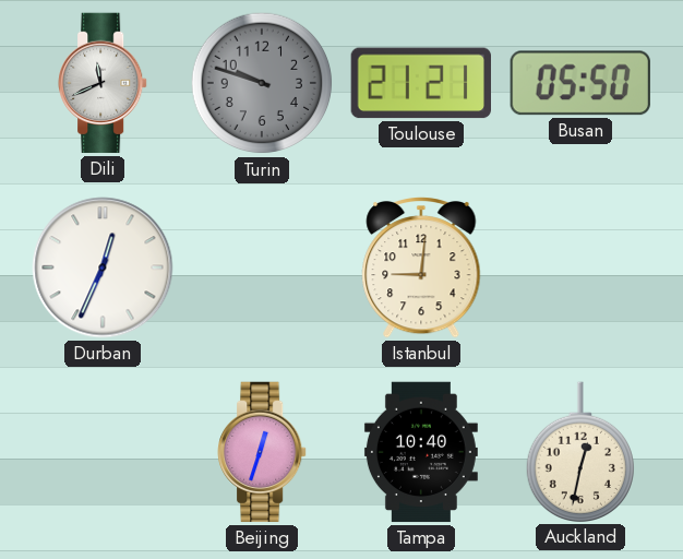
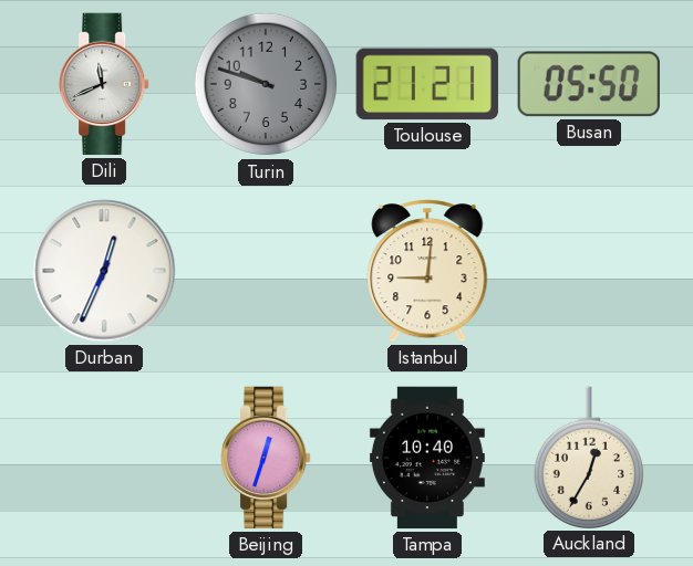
Auckland: 12:32 -> 12:35
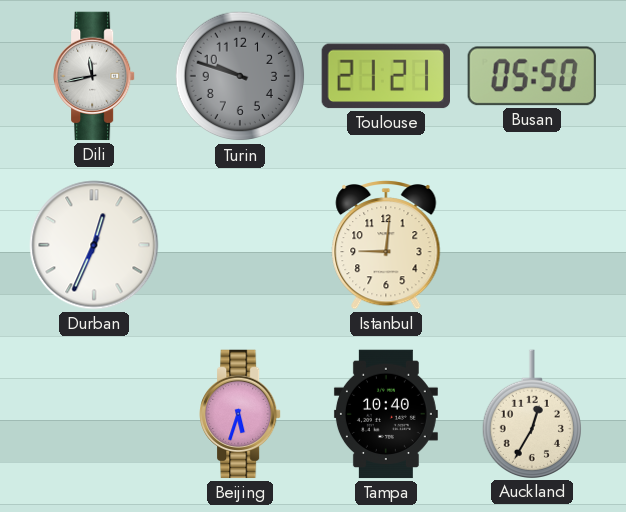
Dili: 11:41 -> 11:43
Beijing: 12:33 -> 5:33
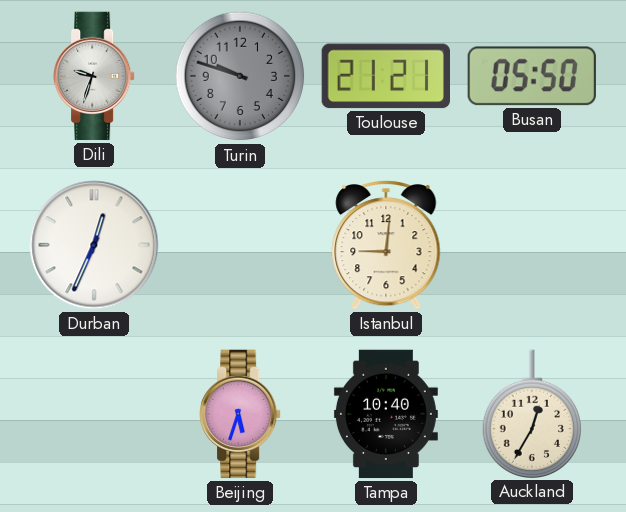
Dili: 11:43 -> 9:33
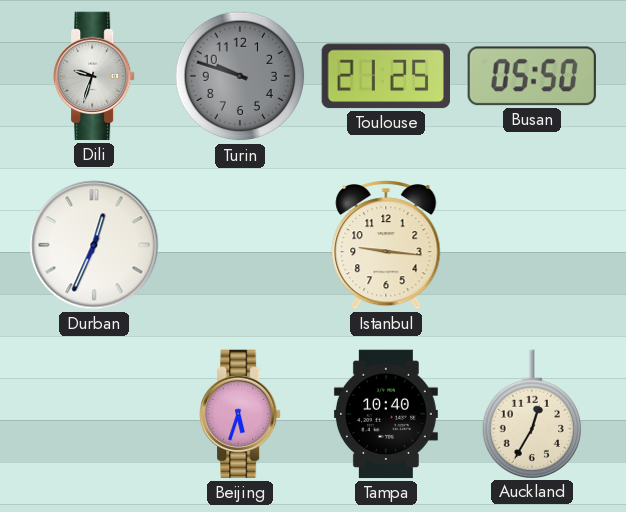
Toulouse: 21:21 -> 21:25
Istanbul: 9:01 -> 9:16
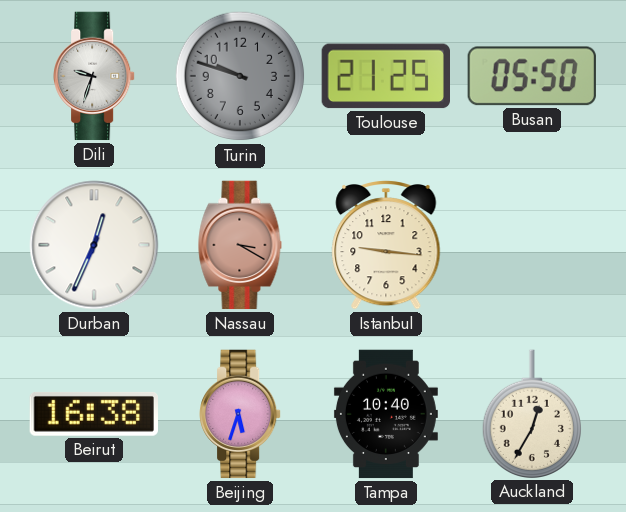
Nassau: none -> 3:20
Beirut: none -> 16:38
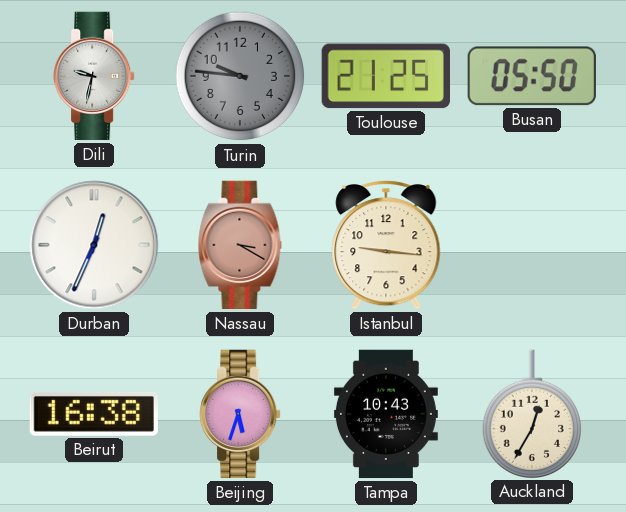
Dili: 9:33 -> 9:32
Turin: 9:48 -> 9:46
Tampa: 10:40 -> 10:43
